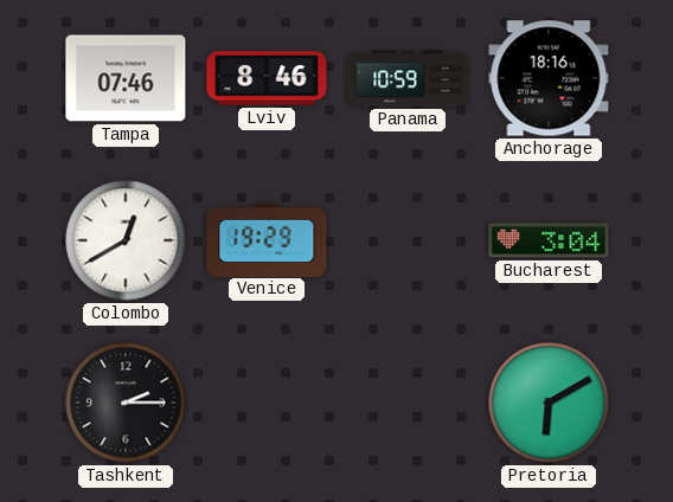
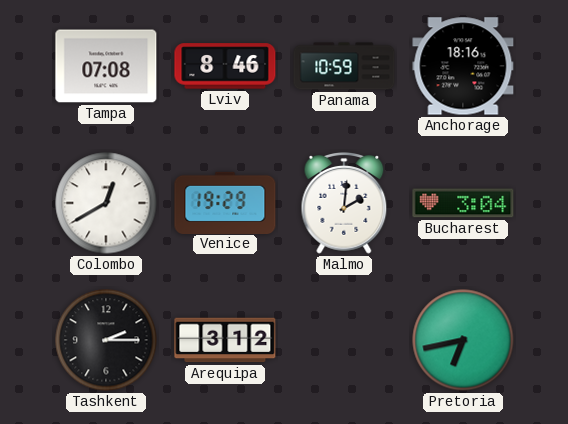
Tampa: 07:46 -> 07:08
Malmo: none -> 2:01
Arequipa: none -> 3:12
Pretoria: 6:10 -> 6:43
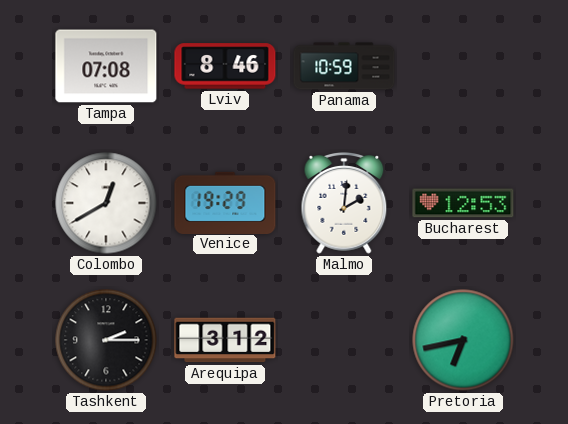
Anchorage: 18:16 -> none
Bucharest: 3:04 -> 12:53
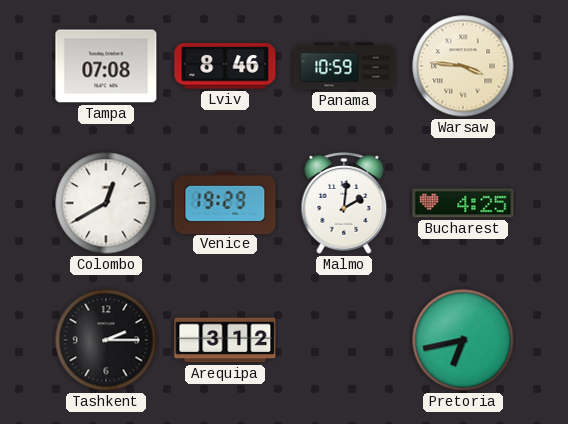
Warsaw: none -> 3:46
Bucharest: 12:53 -> 4:25
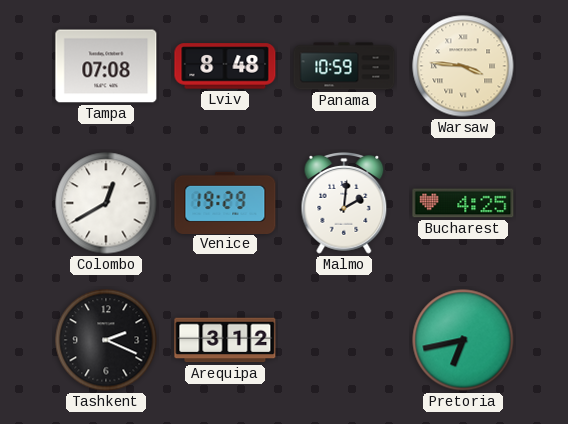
Lviv: 8:46 -> 8:48
Tashkent: 2:15 -> 2:19
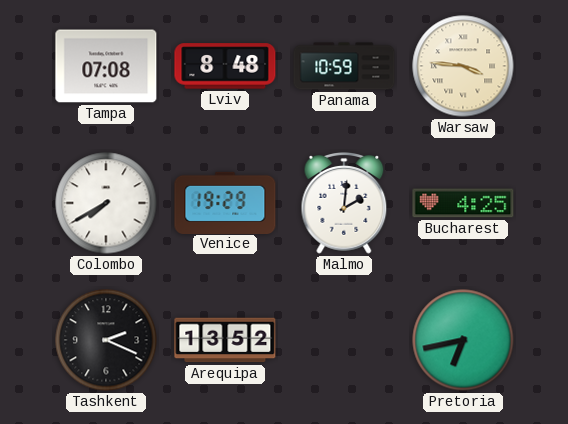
Colombo: 12:40 -> 7:40
Arequipa: 3:12 -> 13:52
